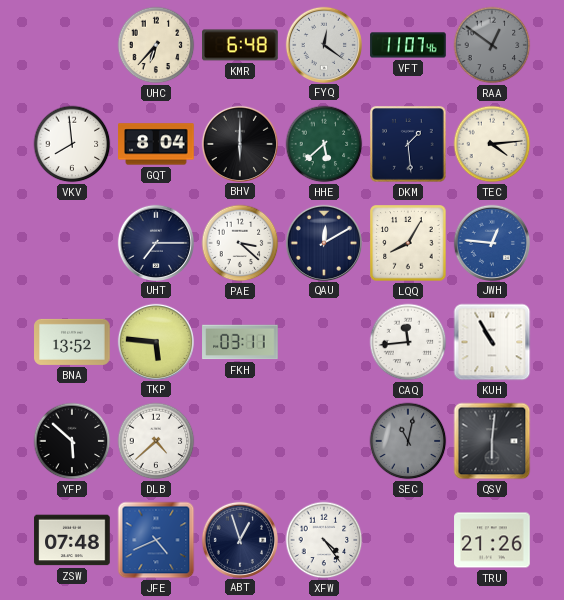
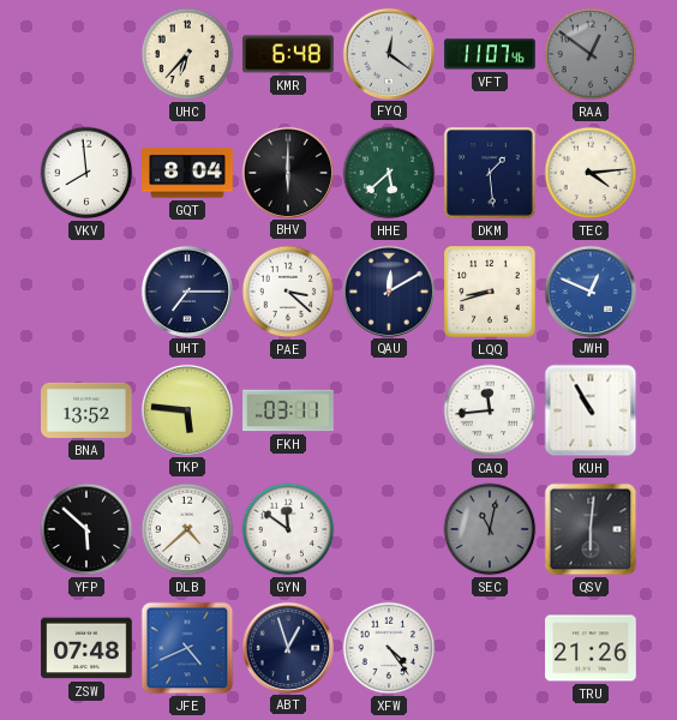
LQQ: 8:05 -> 8:42
JWH: 12:46 -> 12:49
GYN: none -> 11:51
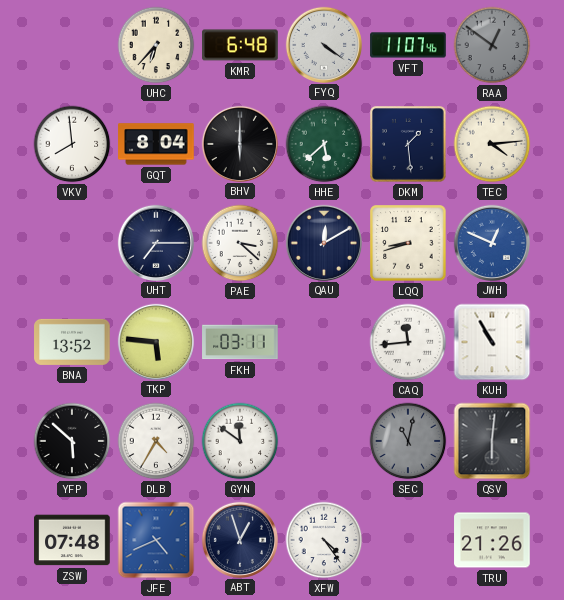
FYQ: 12:21 -> 4:21
DLB: 4:38 -> 4:35
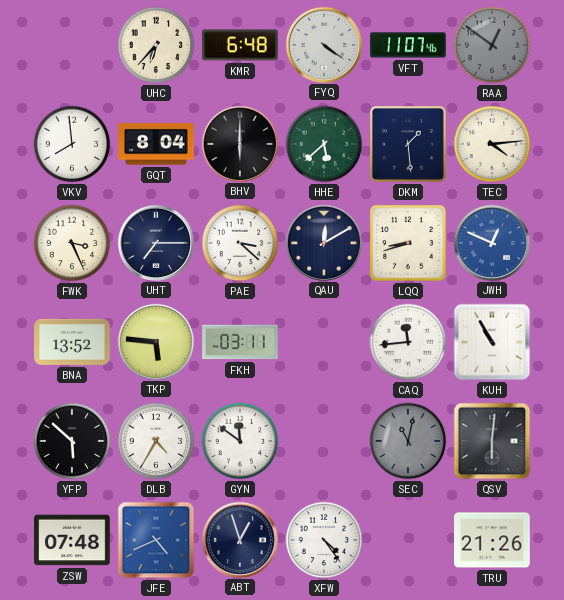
FWK: none -> 3:26
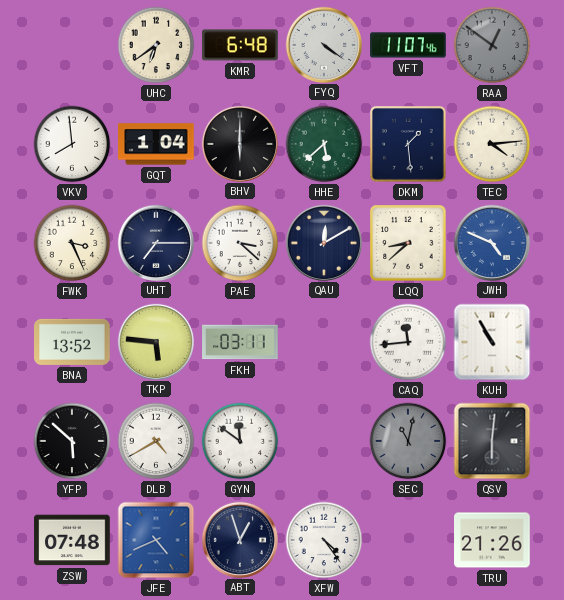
UHC: 6:37 -> 6:39
GQT: 8:04 -> 1:04
LQQ: 8:42 -> 8:38
JWH: 12:49 -> 4:49
DLB: 4:35 -> 4:40
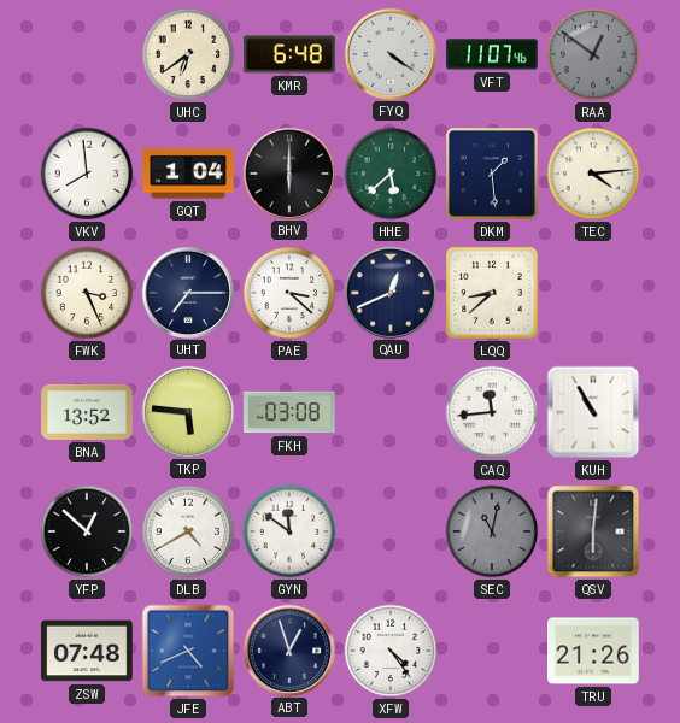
QAU: 12:10 -> 12:41
JWH: 4:49 -> none
FKH: 03:11 -> 03:08
YFP: 5:52 -> 12:52
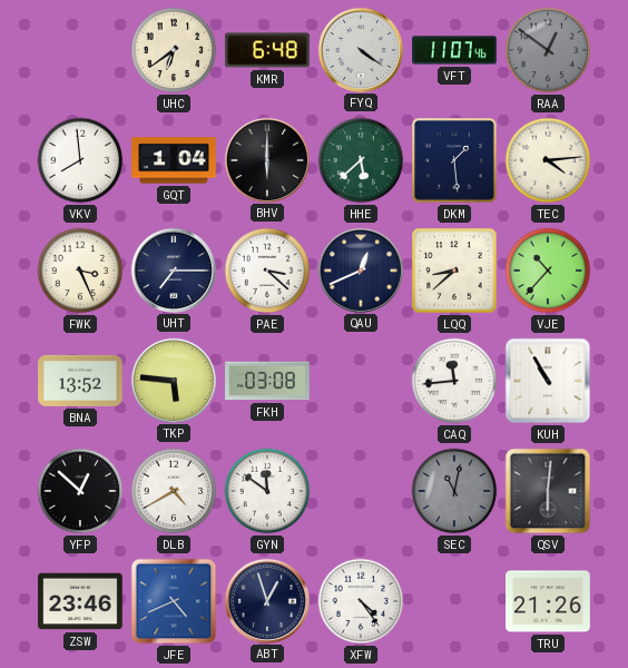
VJE: none -> 10:37
ZSW: 07:48 -> 23:46
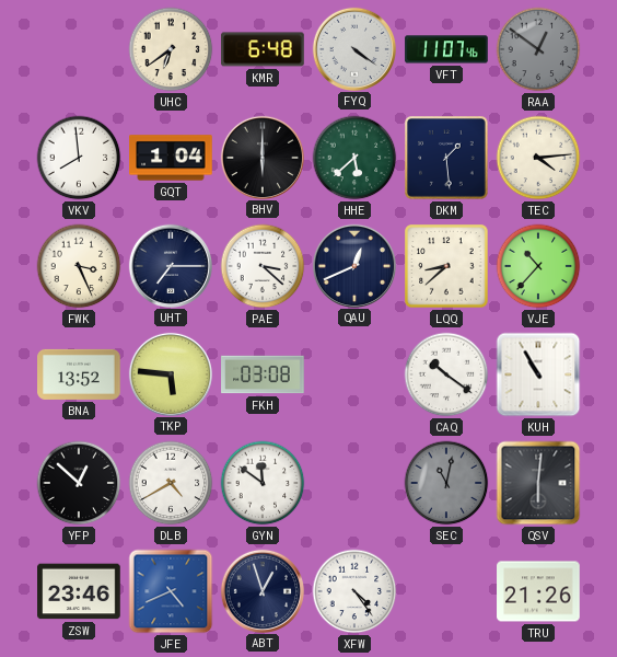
CAQ: 11:44 -> 10:21
